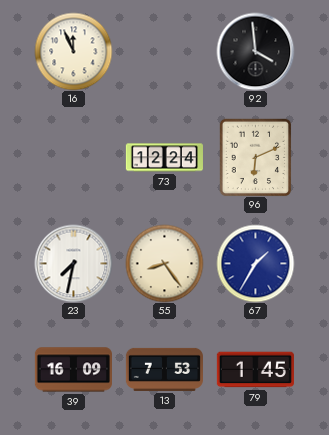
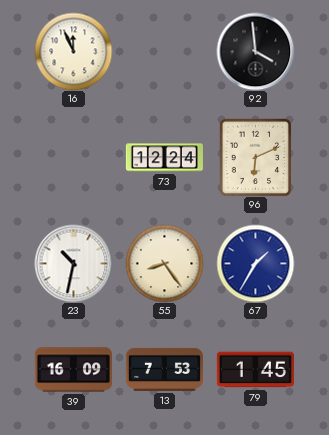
23: 7:32 -> 10:32
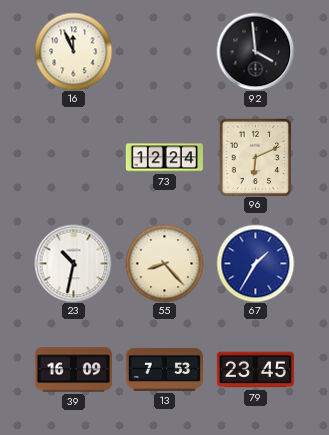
55: 8:24 -> 8:23
79: 1:45 -> 23:45
